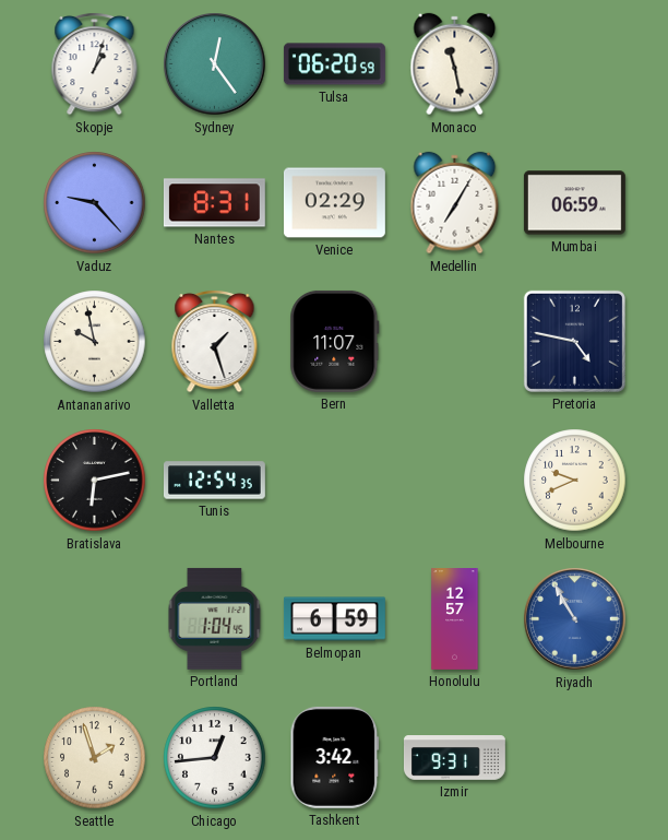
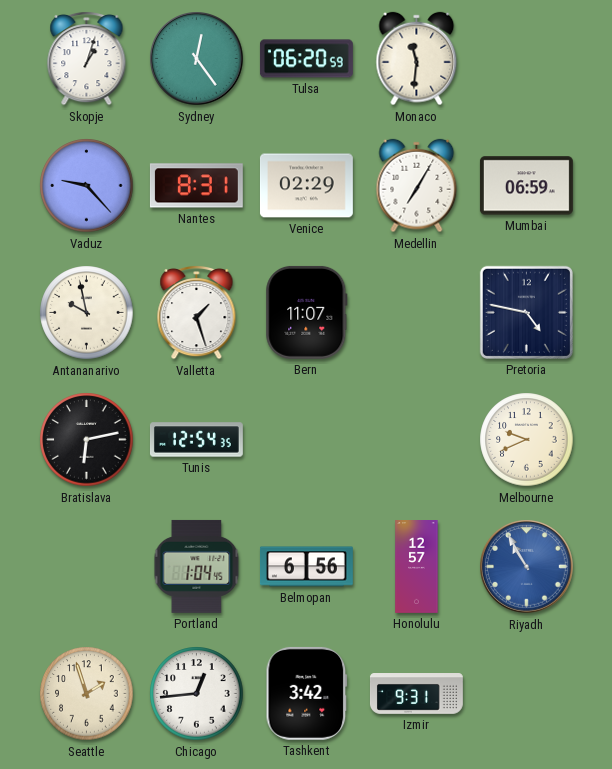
Monaco: 11:28 -> 11:31
Belmopan: 6:59 -> 6:56
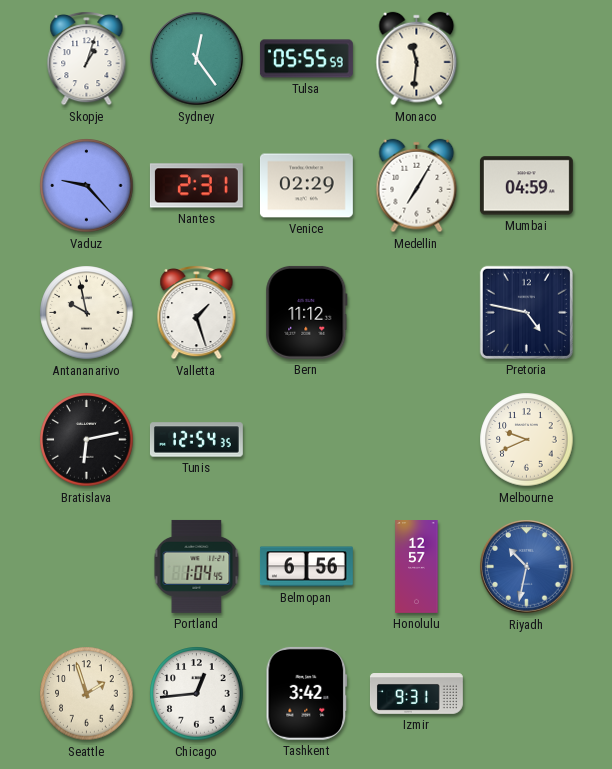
Tulsa: 06:20 -> 05:55
Nantes: 8:31 -> 2:31
Mumbai: 06:59 -> 04:59
Bern: 11:07 -> 11:12
Riyadh: 10:55 -> 10:32
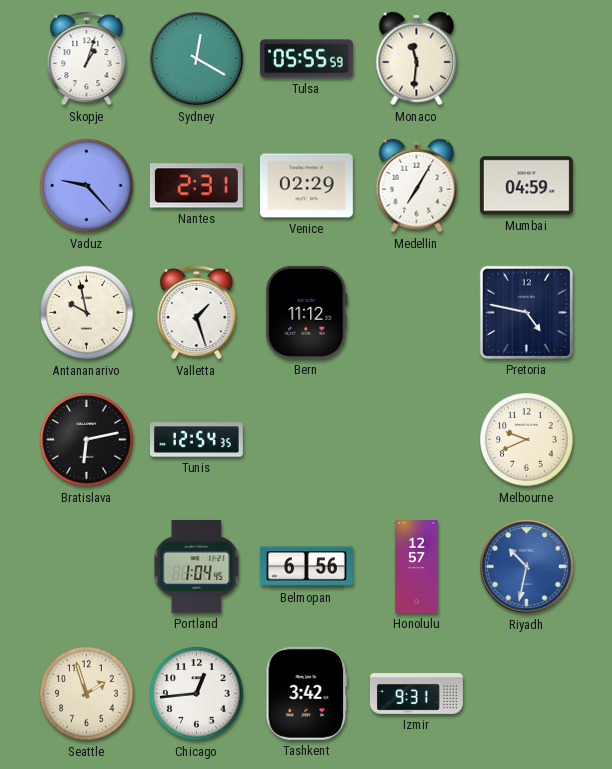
Sydney: 12:24 -> 12:20
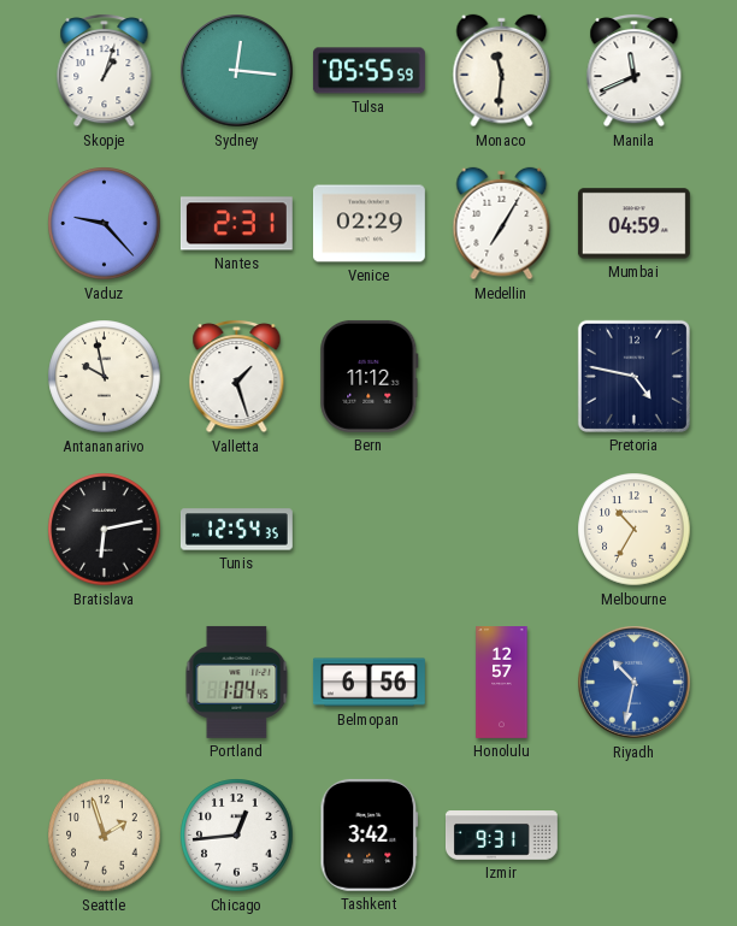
Sydney: 12:20 -> 12:16
Manila: none -> 11:41
Melbourne: 9:41 -> 10:35
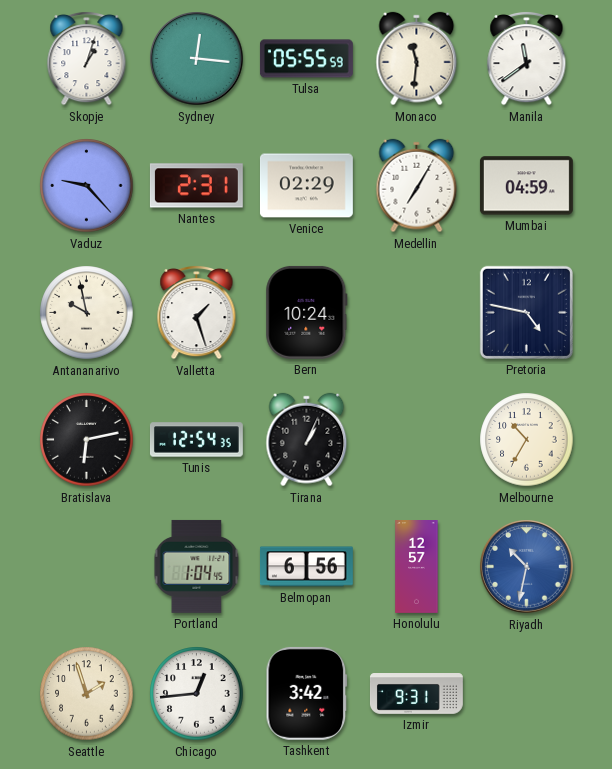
Manila: 11:41 -> 11:39
Bern: 11:12 -> 10:24
Tirana: none -> 1:04
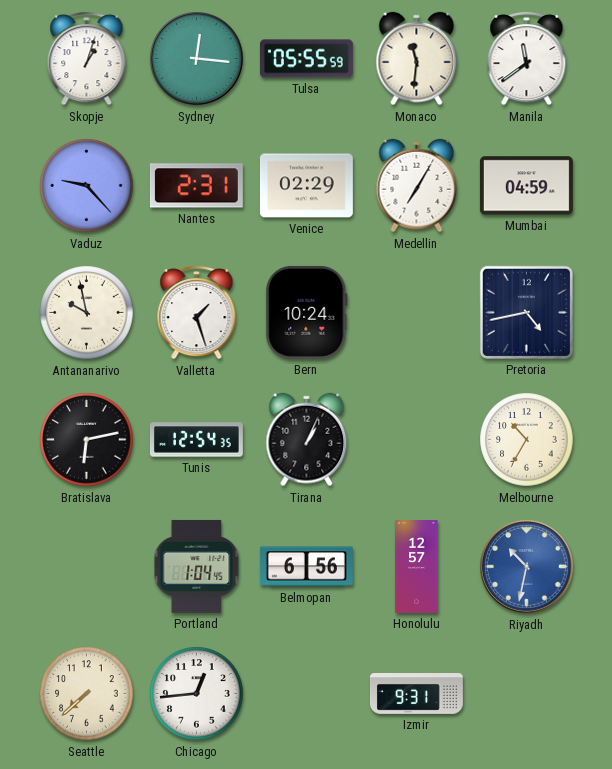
Pretoria: 4:47 -> 4:43
Seattle: 1:57 -> 7:38
Tashkent: 3:42 -> none
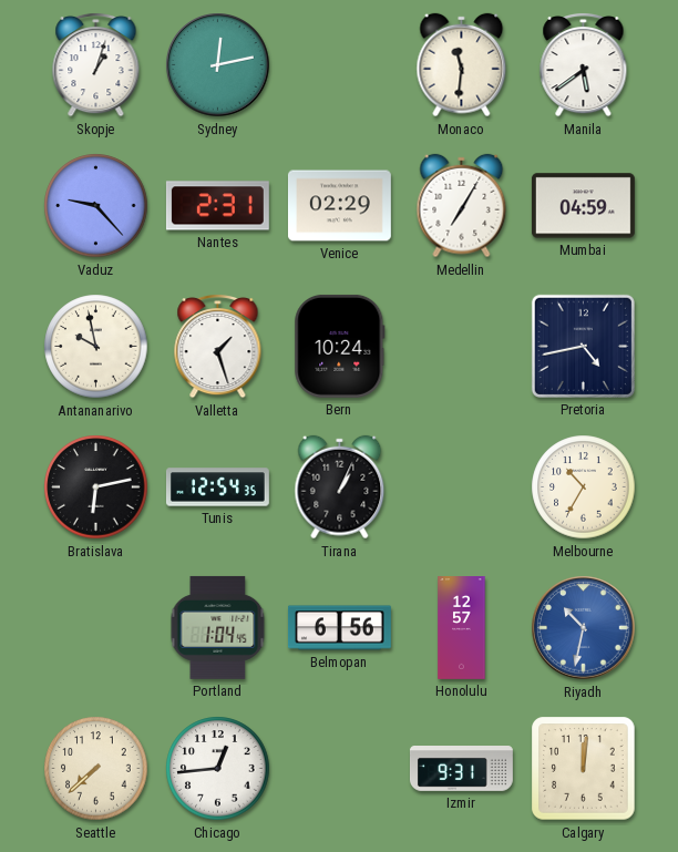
Sydney: 12:16 -> 12:13
Tulsa: 05:55 -> none
Manila: 11:39 -> 5:39
Calgary: none -> 12:01
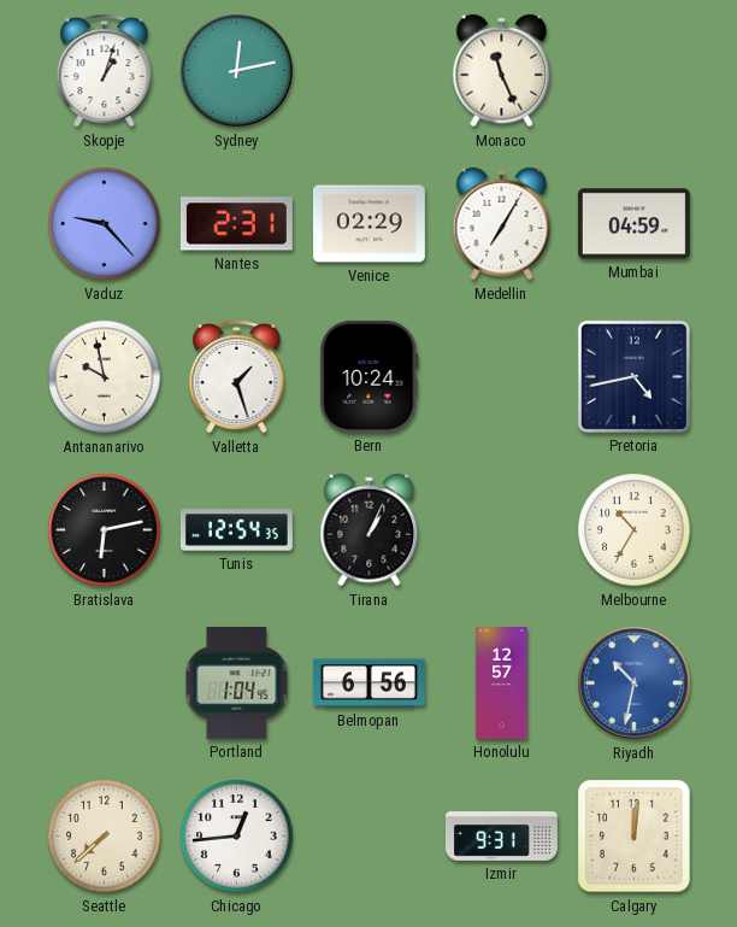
Monaco: 11:31 -> 11:26
Manila: 5:39 -> none
